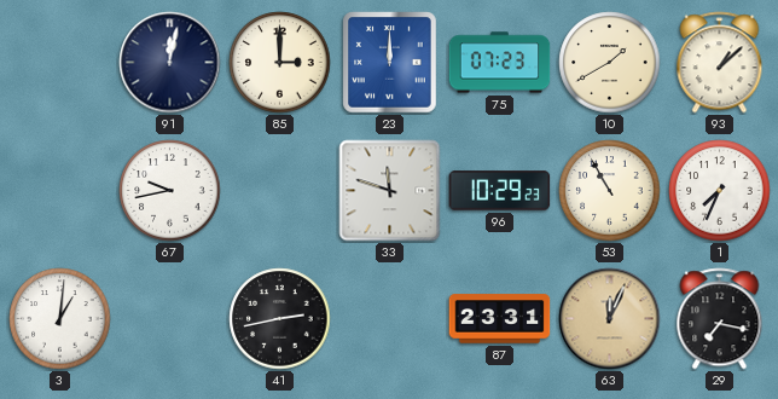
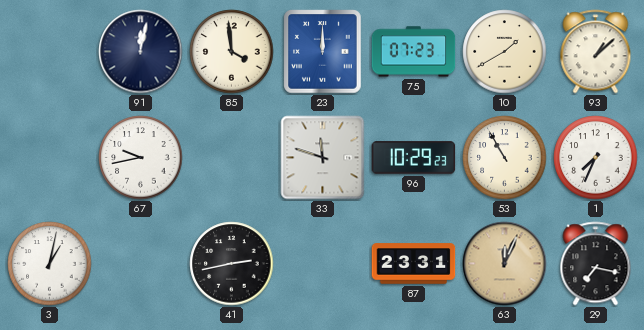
85: 3:00 -> 3:59
3: 1:01 -> 1:02
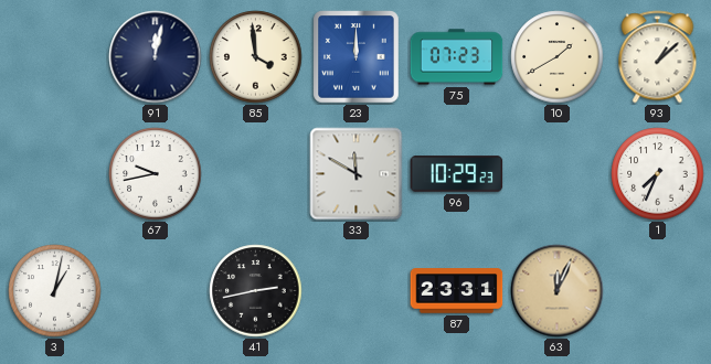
33: 11:48 -> 11:50
53: 10:55 -> none
29: 7:17 -> none
